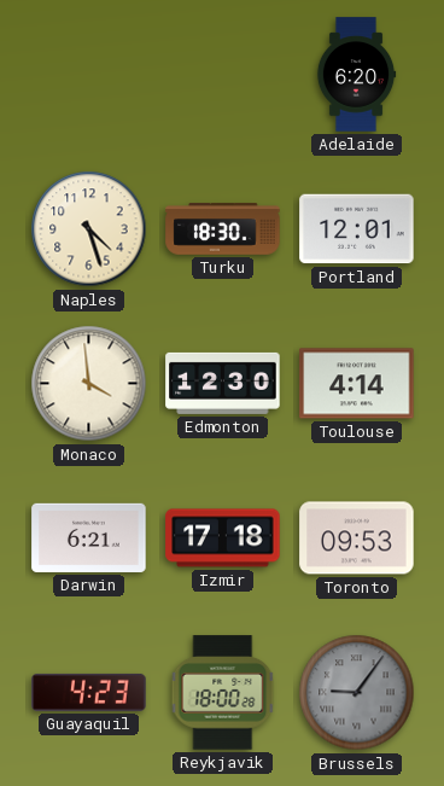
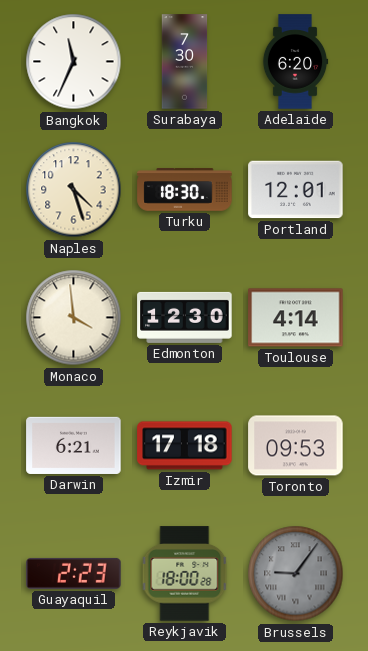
Bangkok: none -> 11:34
Surabaya: none -> 7:30
Guayaquil: 4:23 -> 2:23
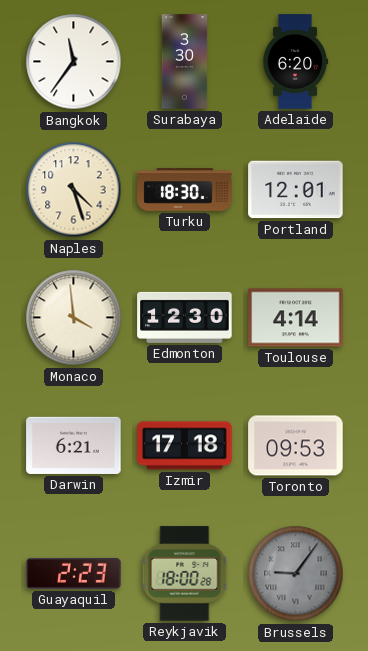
Bangkok: 11:34 -> 11:36
Surabaya: 7:30 -> 3:30
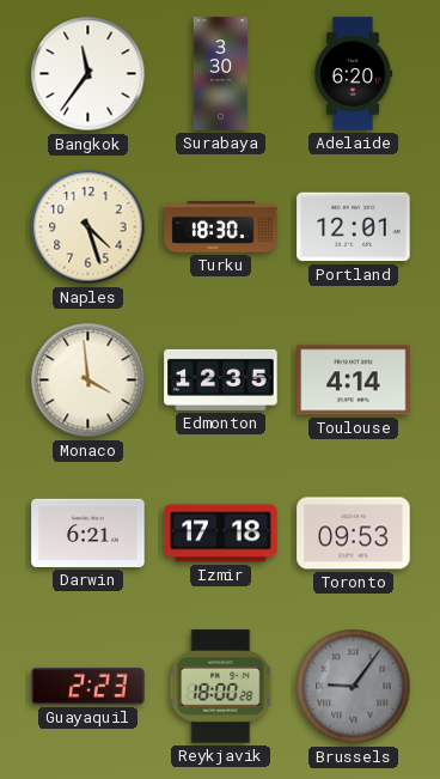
Edmonton: 12:30 -> 12:35
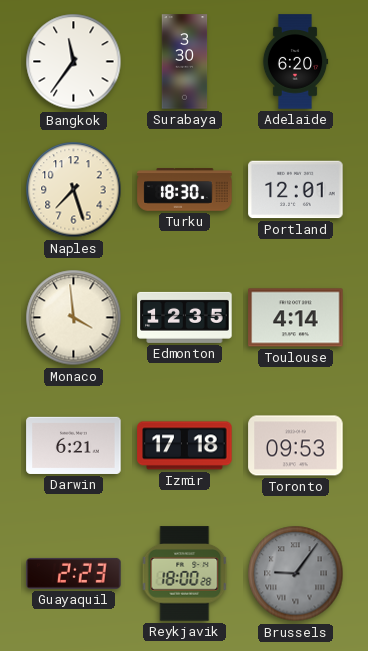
Naples: 4:27 -> 7:27
